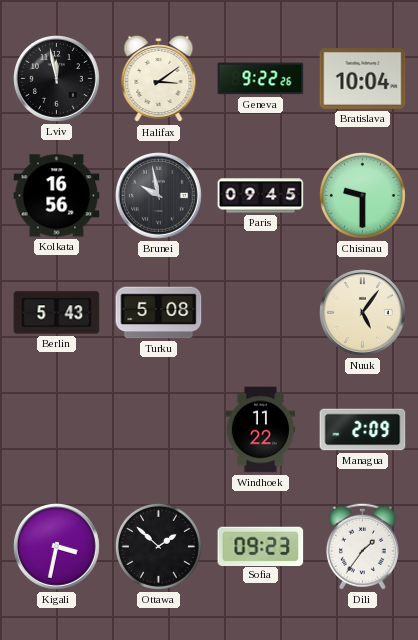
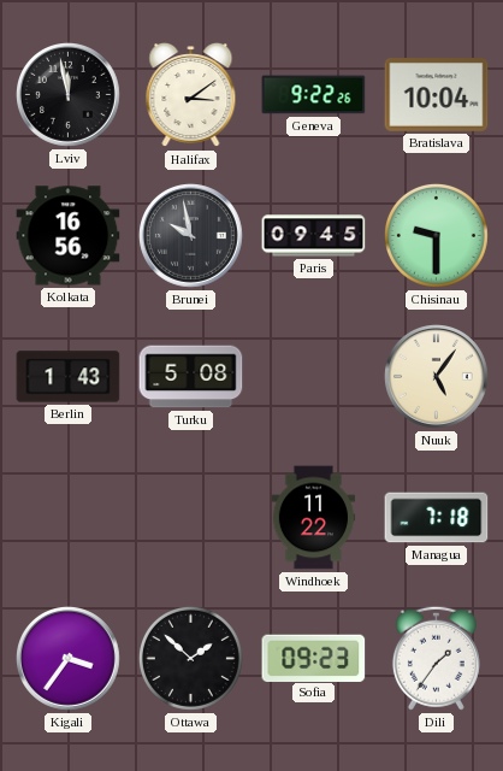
Berlin: 5:43 -> 1:43
Managua: 2:09 -> 7:18
Kigali: 3:32 -> 3:36
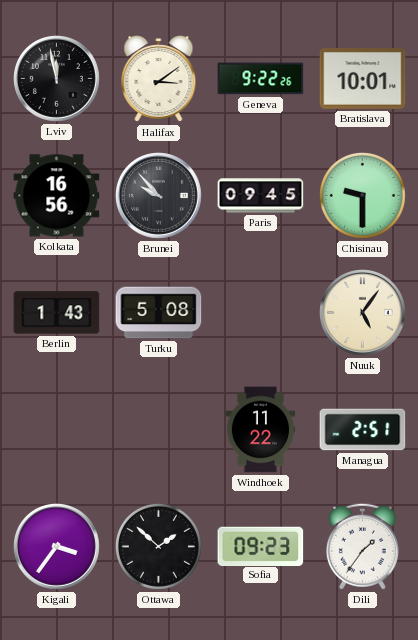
Bratislava: 10:04 -> 10:01
Brunei: 9:58 -> 9:53
Managua: 7:18 -> 2:51
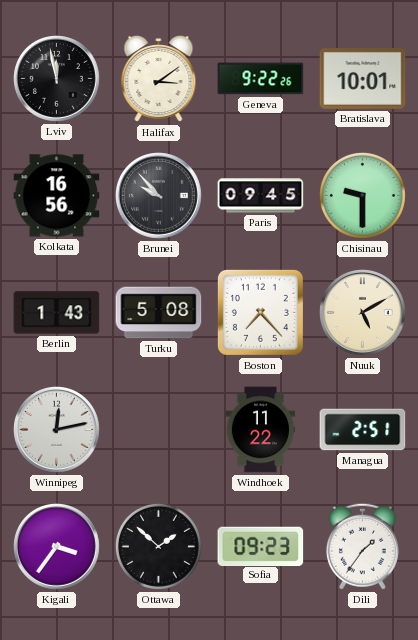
Boston: none -> 7:23
Nuuk: 5:06 -> 5:10
Winnipeg: none -> 12:13
